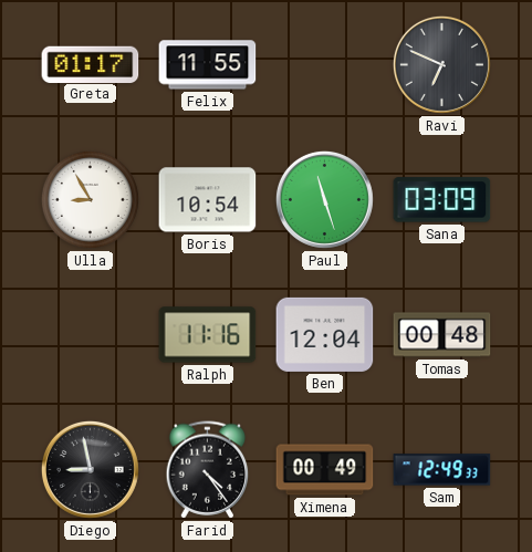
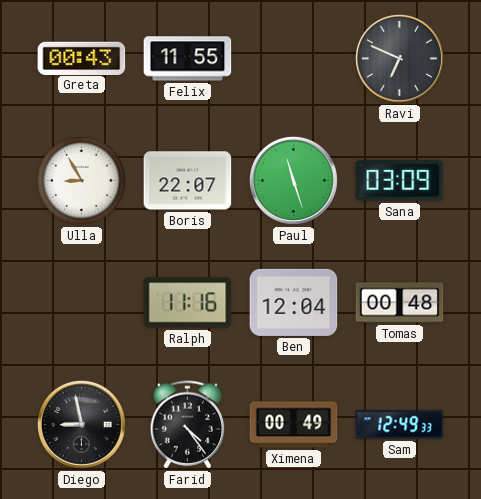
Greta: 01:17 -> 00:43
Boris: 10:54 -> 22:07
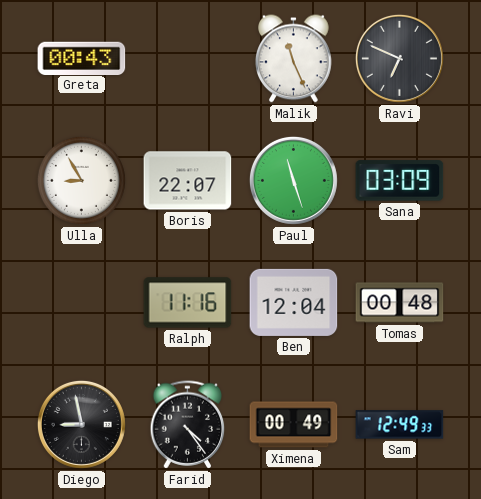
Felix: 11:55 -> none
Malik: none -> 11:26
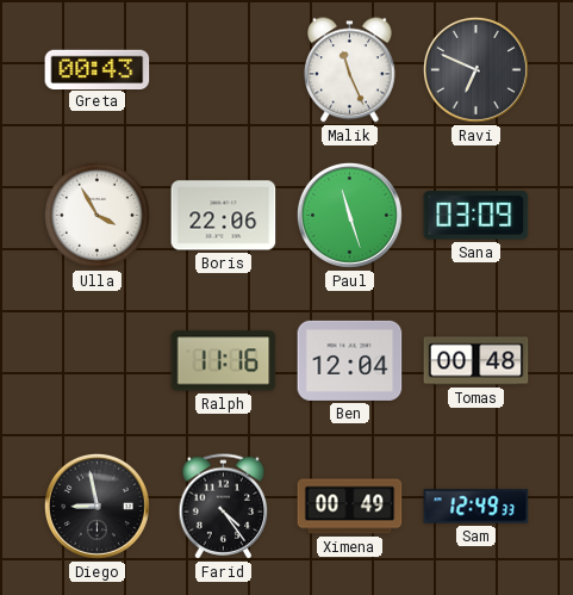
Ulla: 8:55 -> 3:55
Boris: 22:07 -> 22:06
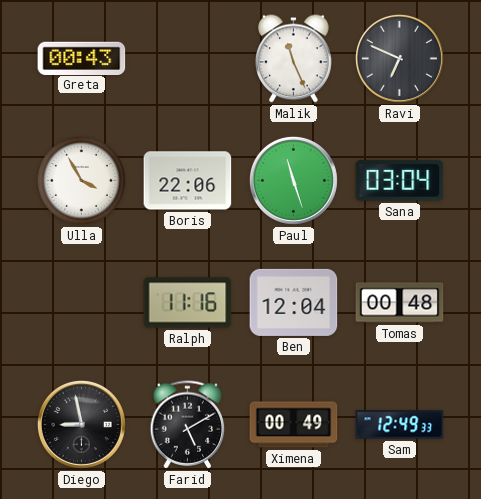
Sana: 03:09 -> 03:04
Farid: 4:24 -> 5:10
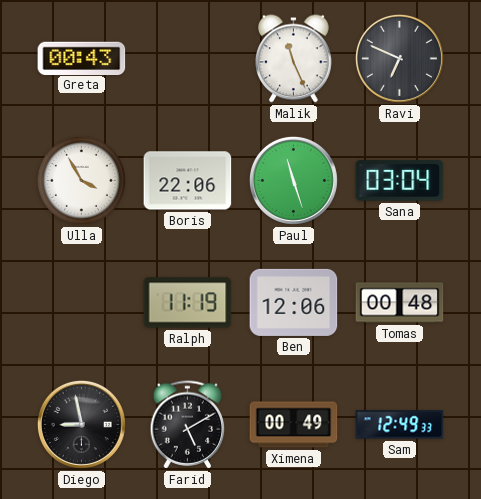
Ralph: 11:16 -> 11:19
Ben: 12:04 -> 12:06
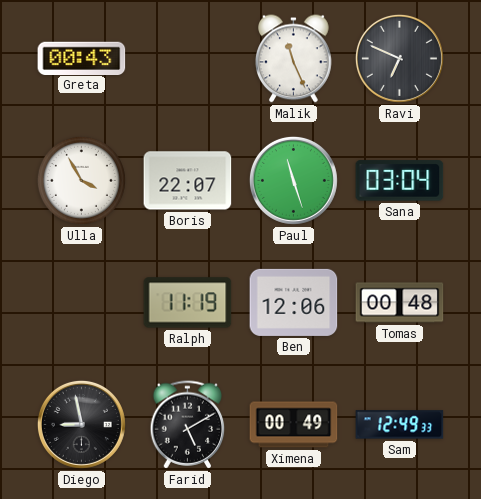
Boris: 22:06 -> 22:07
